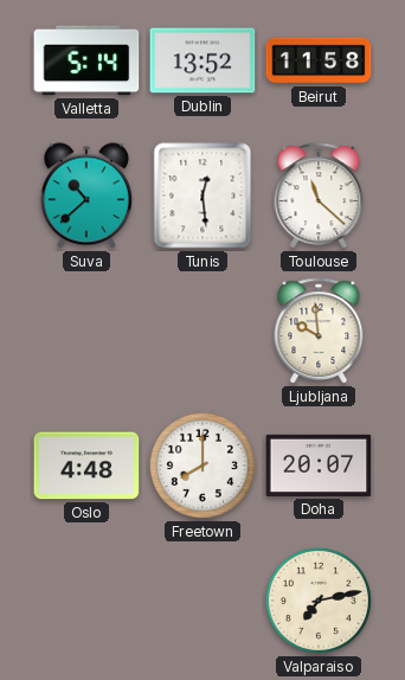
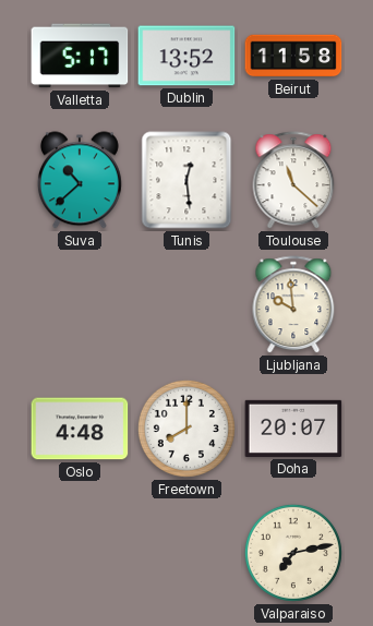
Valletta: 5:14 -> 5:17
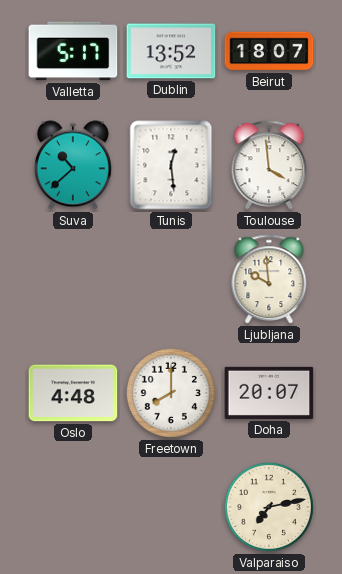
Beirut: 11:58 -> 18:07
Toulouse: 11:22 -> 3:59
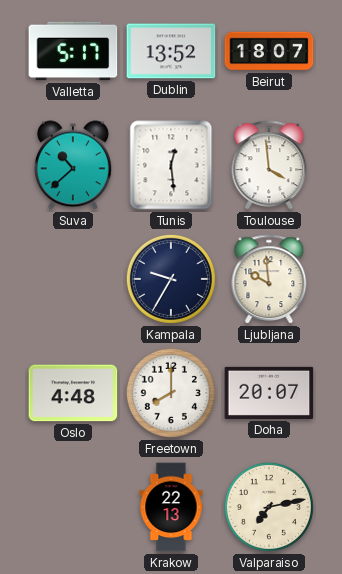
Kampala: none -> 9:35
Krakow: none -> 22:13
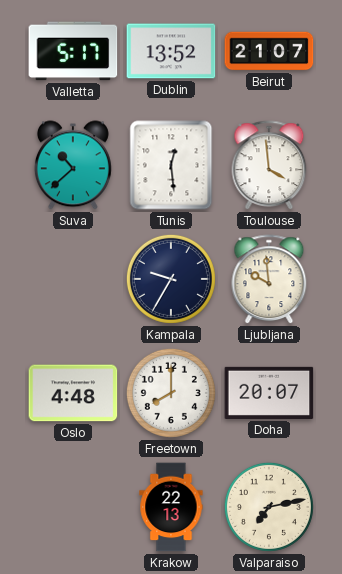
Beirut: 18:07 -> 21:07
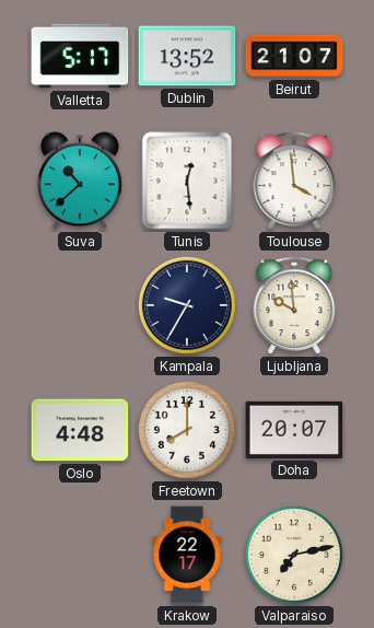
Krakow: 22:13 -> 22:17
